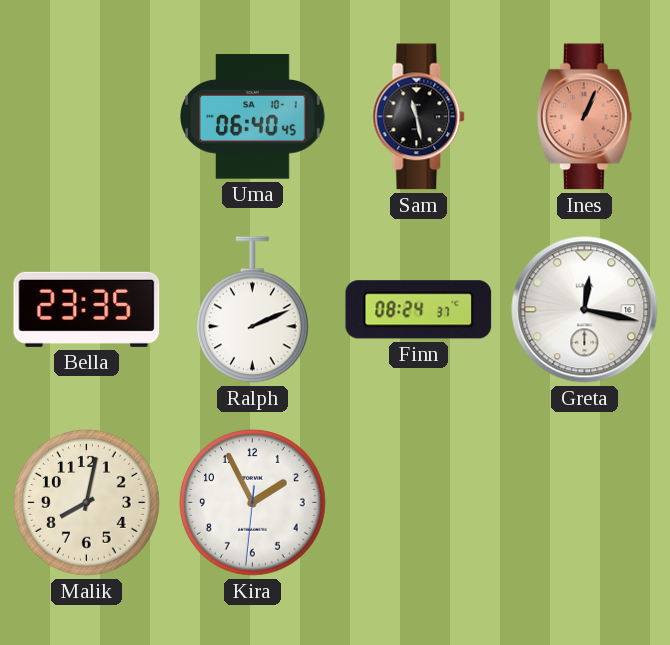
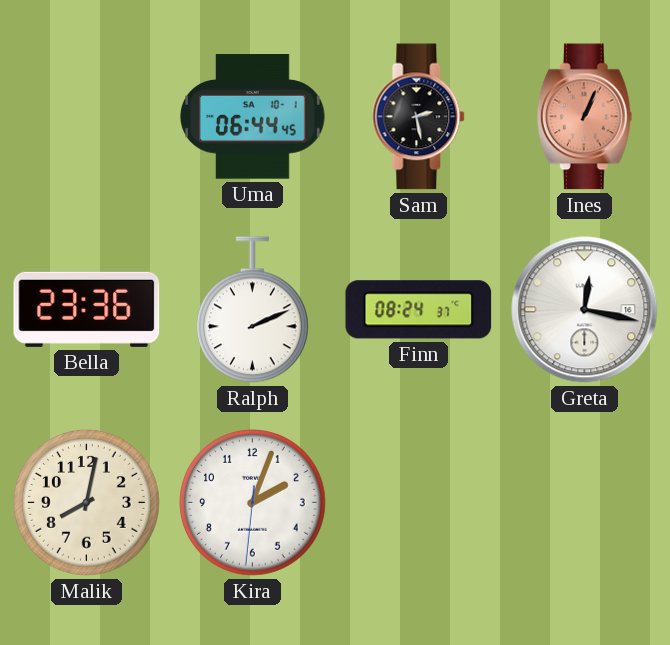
Uma: 06:40 -> 06:44
Sam: 11:28 -> 2:28
Bella: 23:35 -> 23:36
Kira: 1:55 -> 2:03
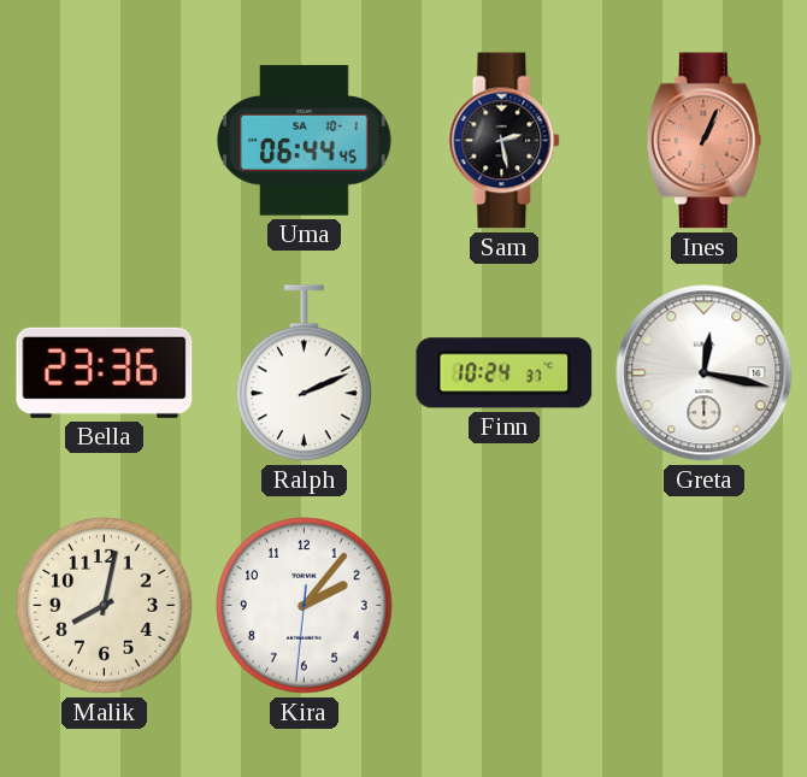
Finn: 08:24 -> 10:24
Kira: 2:03 -> 2:06
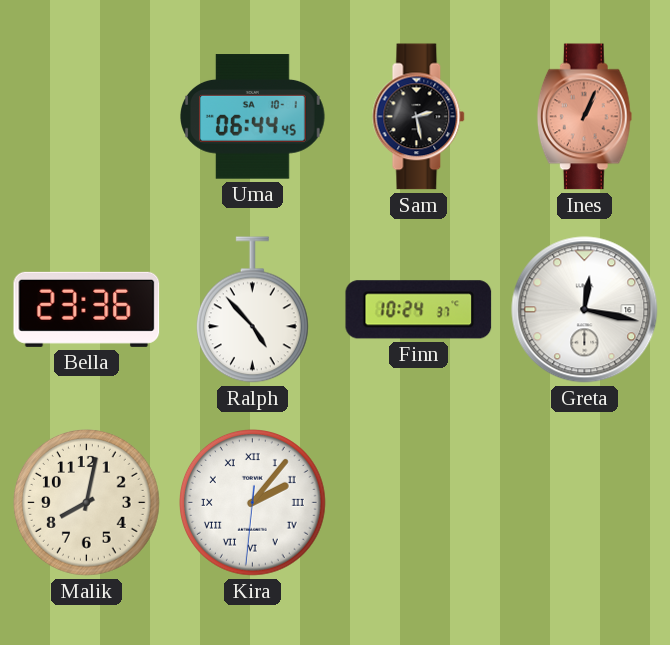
Ralph: 2:11 -> 4:53
Kira numerals: Arabic -> Roman
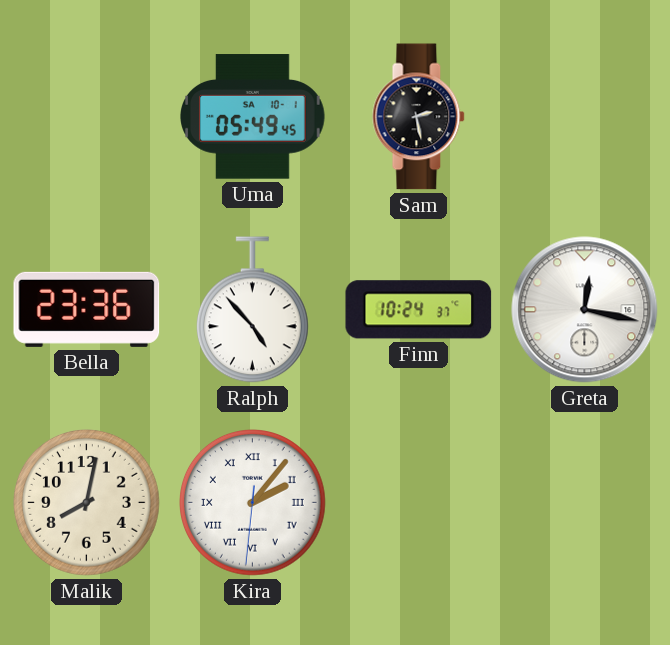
Uma: 06:44 -> 05:49
Ines: 1:04 -> none
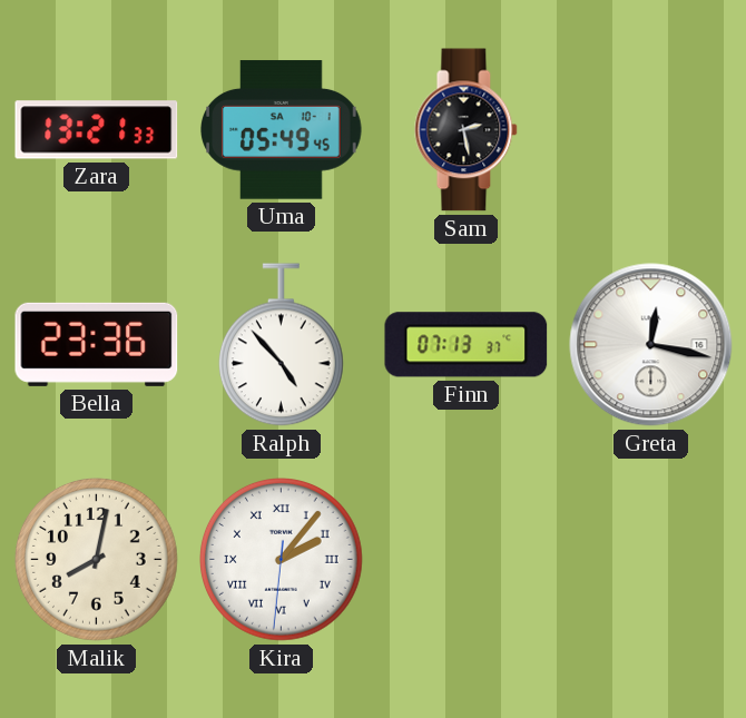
Zara: none -> 13:21
Finn: 10:24 -> 07:13
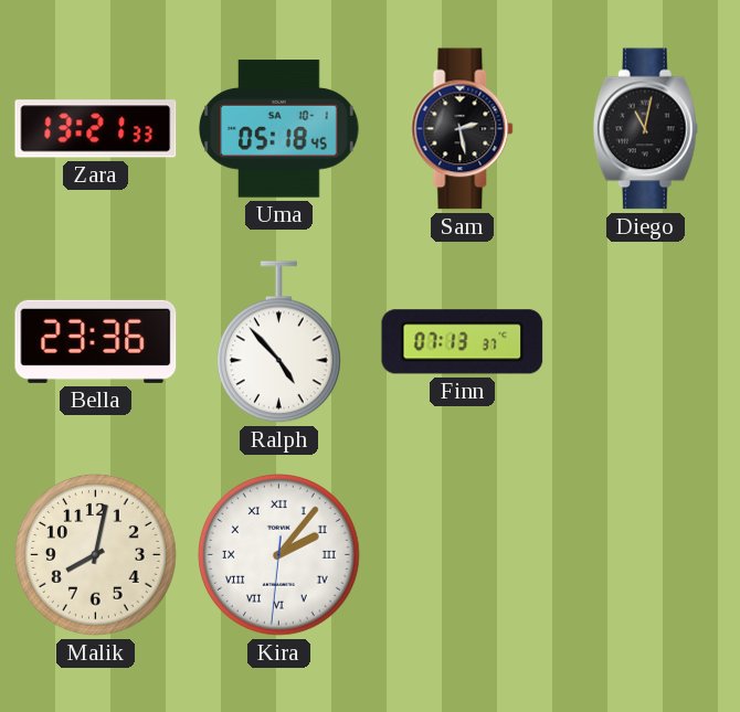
Uma: 05:49 -> 05:18
Diego: none -> 11:02
Greta: 12:17 -> none
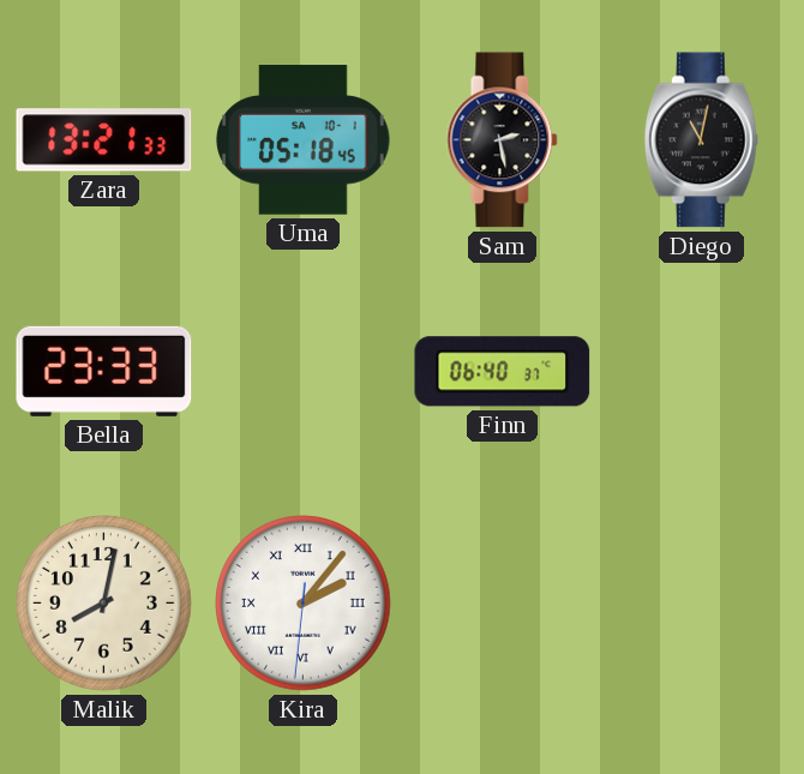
Bella: 23:36 -> 23:33
Ralph: 4:53 -> none
Finn: 07:13 -> 06:40
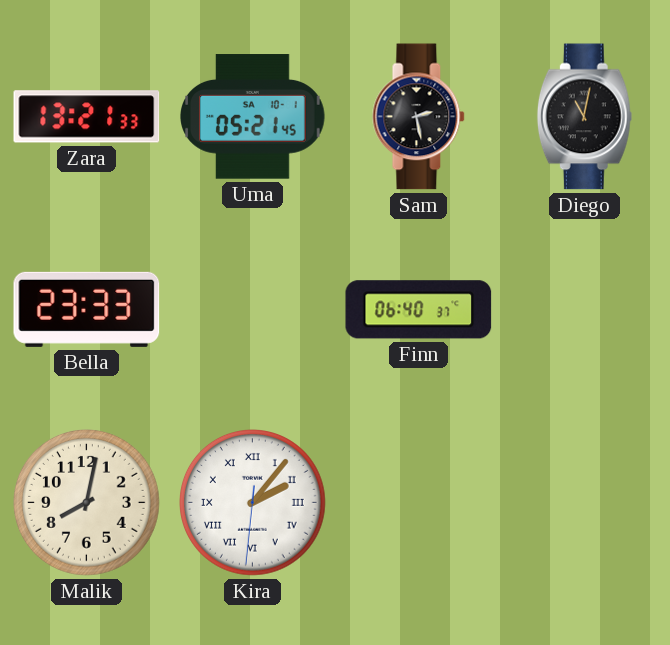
Uma: 05:18 -> 05:21
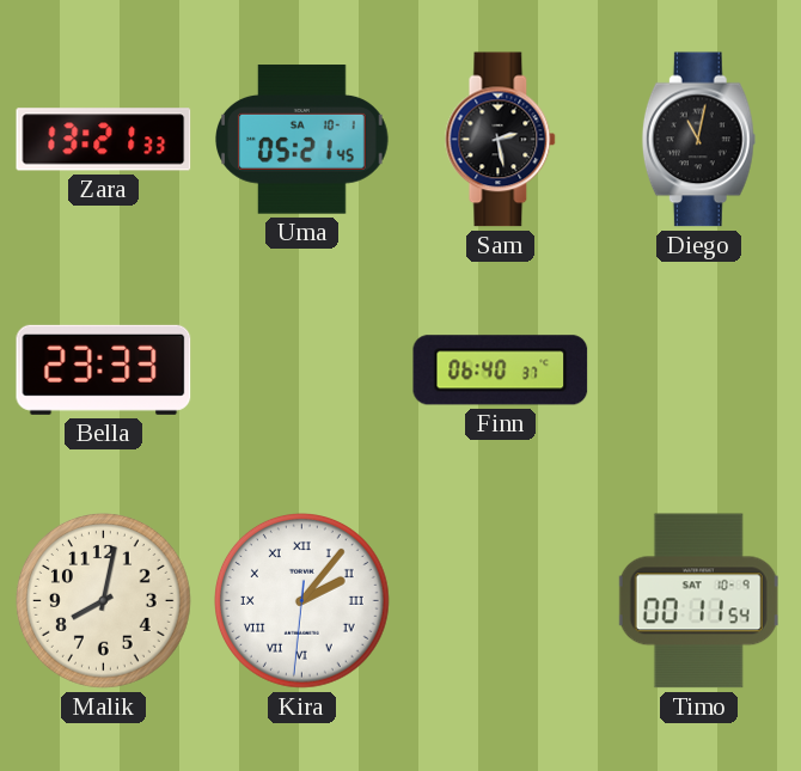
Timo: none -> 00:11
